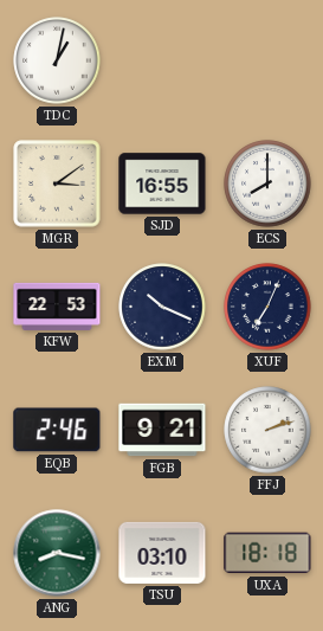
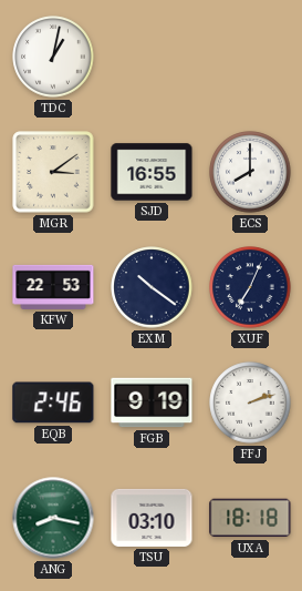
EXM: 10:19 -> 10:21
FGB: 9:21 -> 9:19
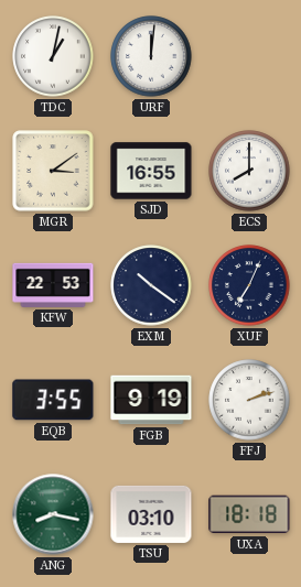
URF: none -> 12:01
EQB: 2:46 -> 3:55
